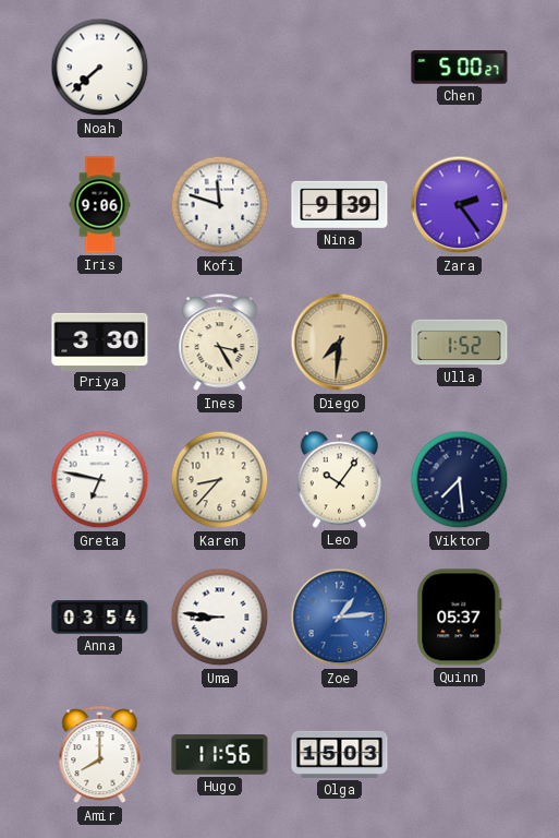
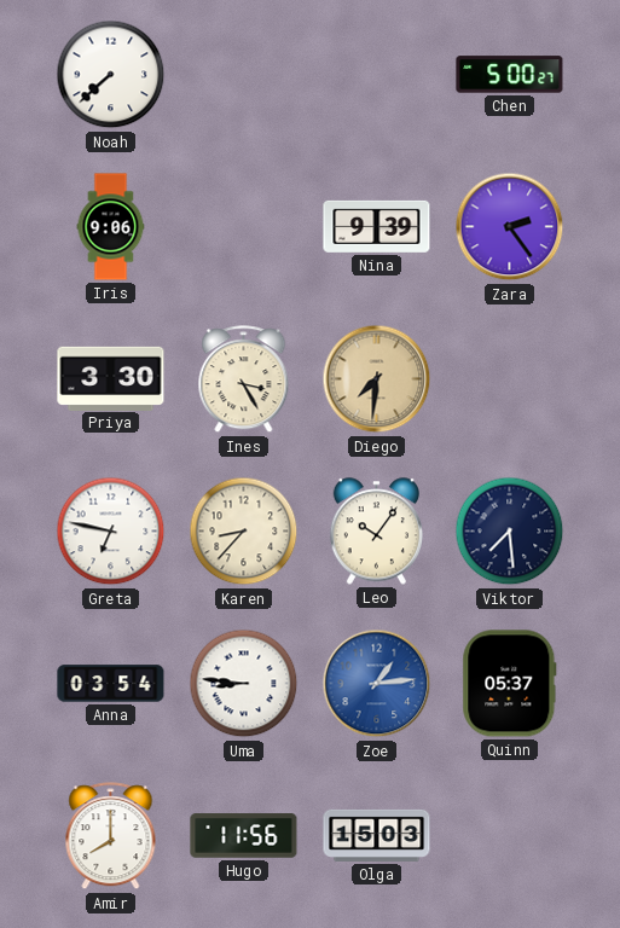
Kofi: 11:48 -> none
Ulla: 1:52 -> none
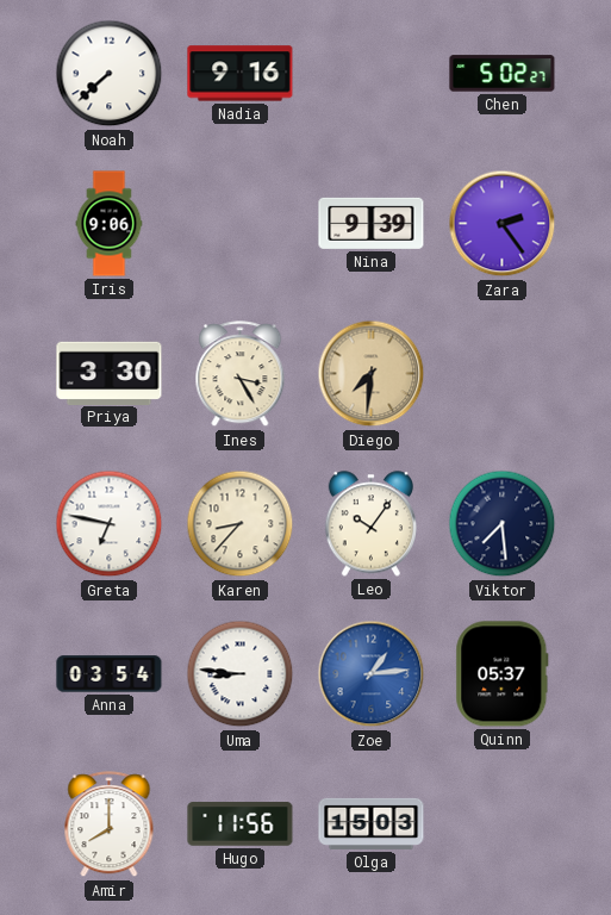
Nadia: none -> 9:16
Chen: 5:00 -> 5:02
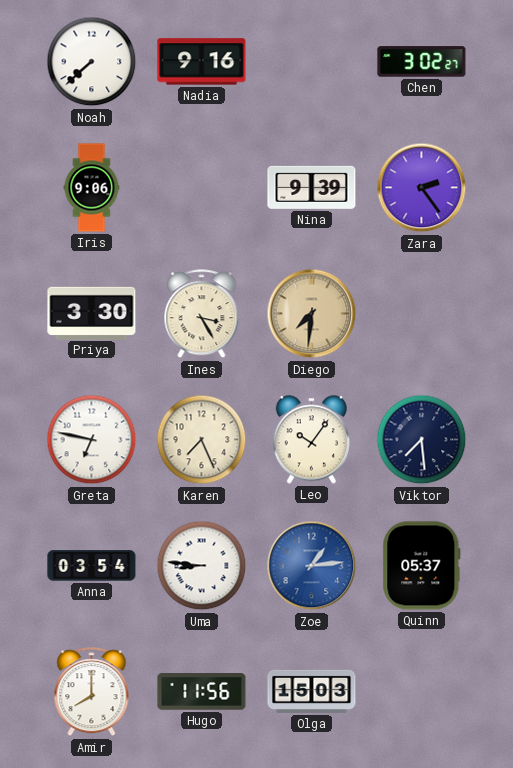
Chen: 5:02 -> 3:02
Karen: 8:37 -> 7:26
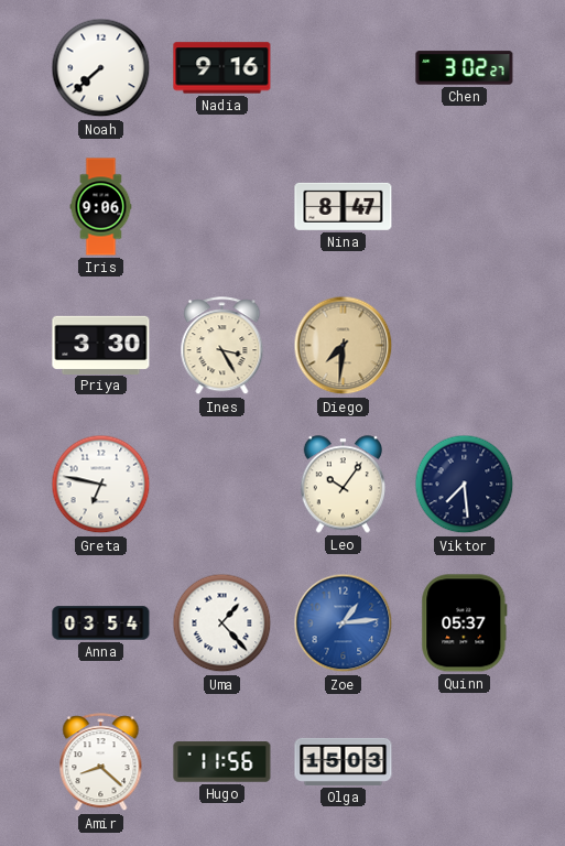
Nina: 9:39 -> 8:47
Zara: 2:24 -> none
Karen: 7:26 -> none
Uma: 8:46 -> 1:23
Amir: 8:00 -> 8:22
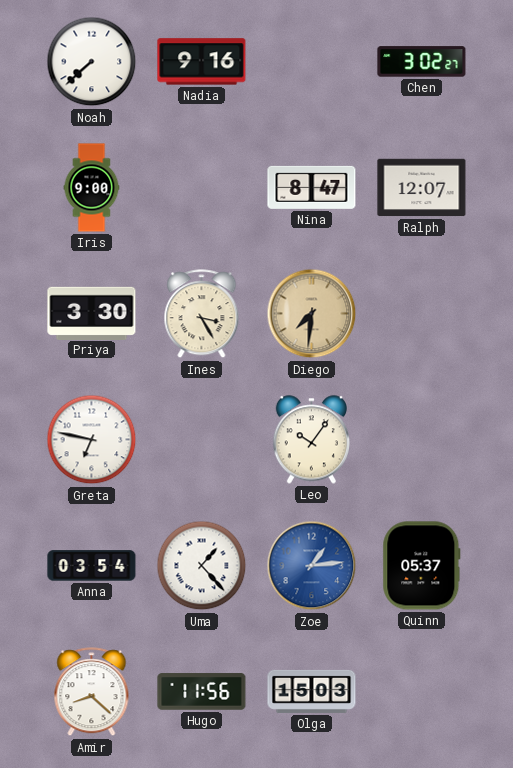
Iris: 9:06 -> 9:00
Ralph: none -> 12:07
Viktor: 7:29 -> none
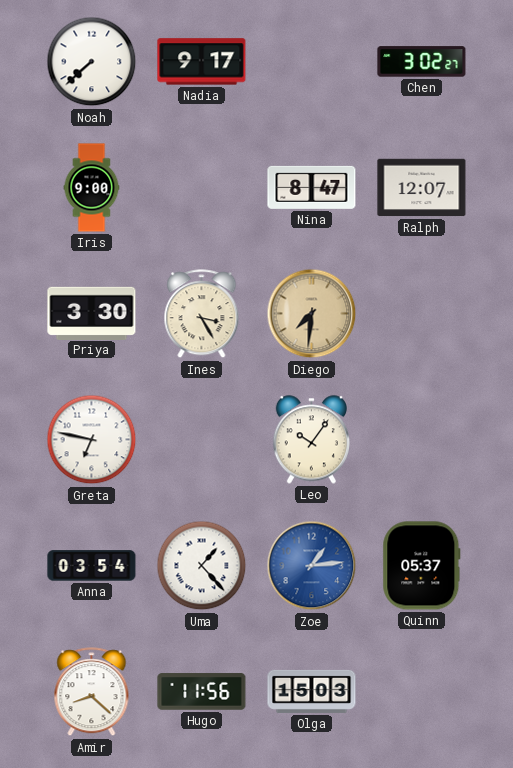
Nadia: 9:16 -> 9:17
